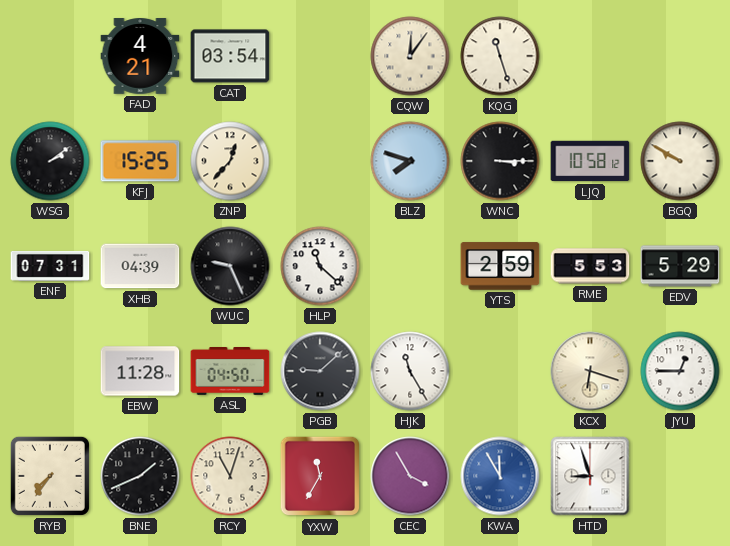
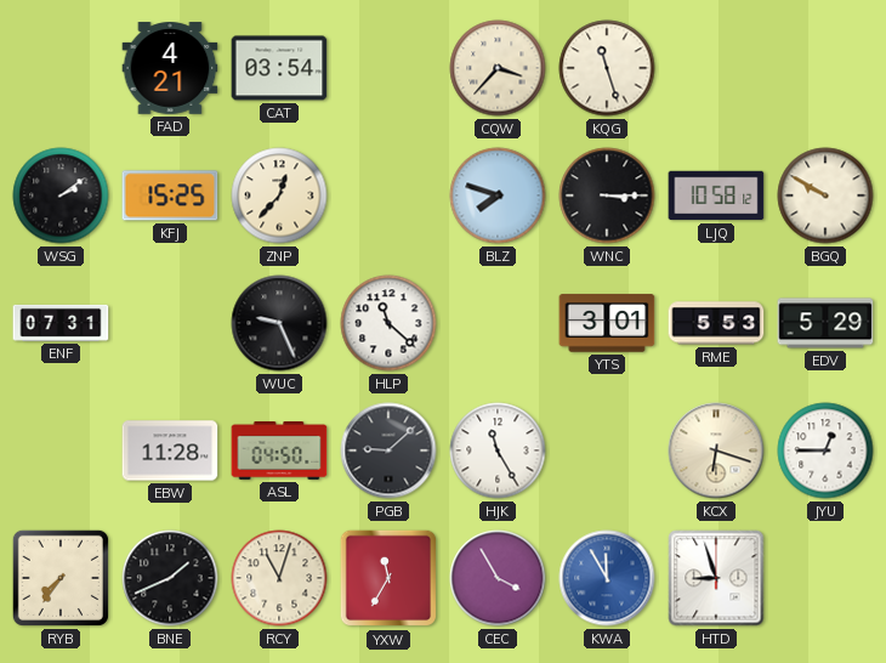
CQW: 12:06 -> 3:37
XHB: 04:39 -> none
YTS: 2:59 -> 3:01
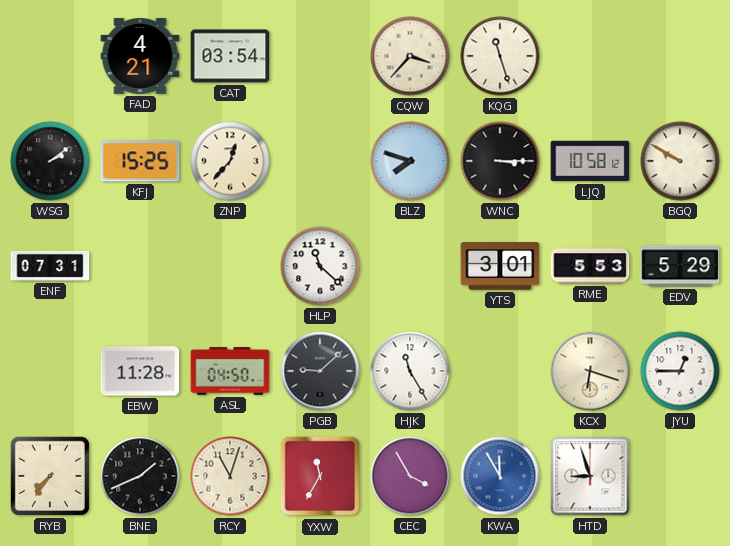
WUC: 9:26 -> none
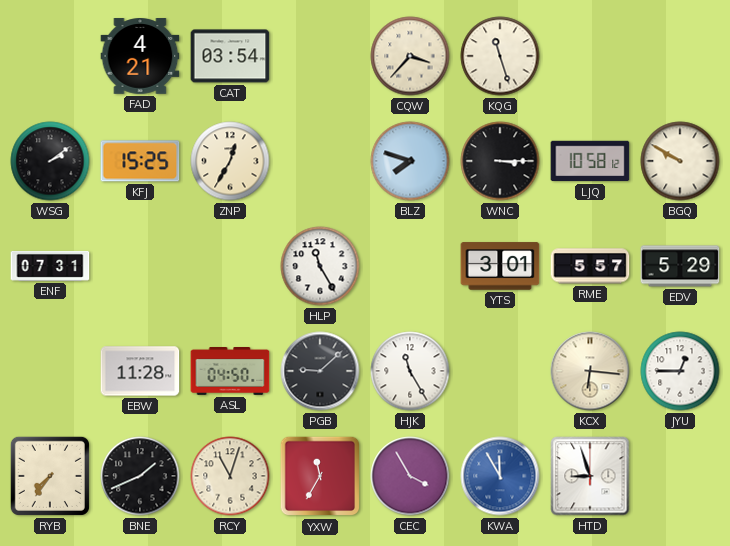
ZNP: 12:37 -> 12:35
HLP: 11:22 -> 11:25
RME: 5:53 -> 5:57
KCX: 6:18 -> 6:16
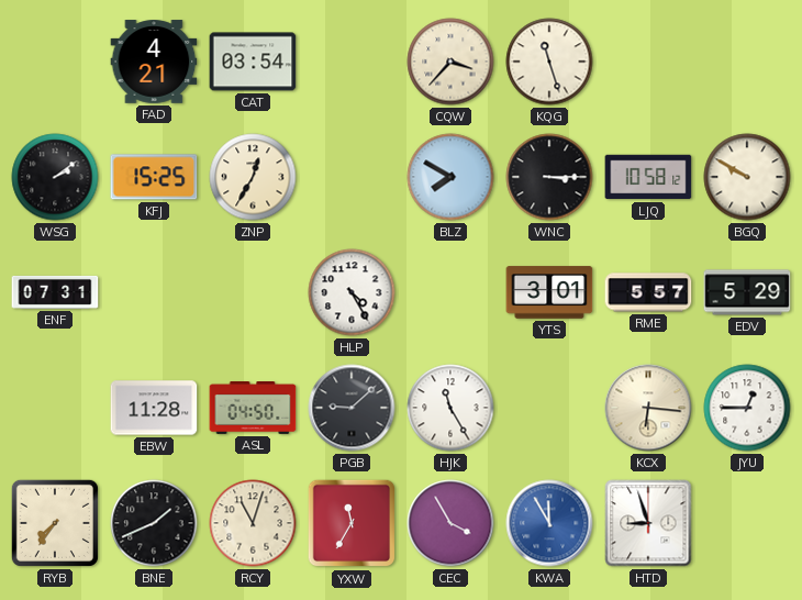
BLZ: 7:48 -> 7:50
HLP: 11:25 -> 4:25
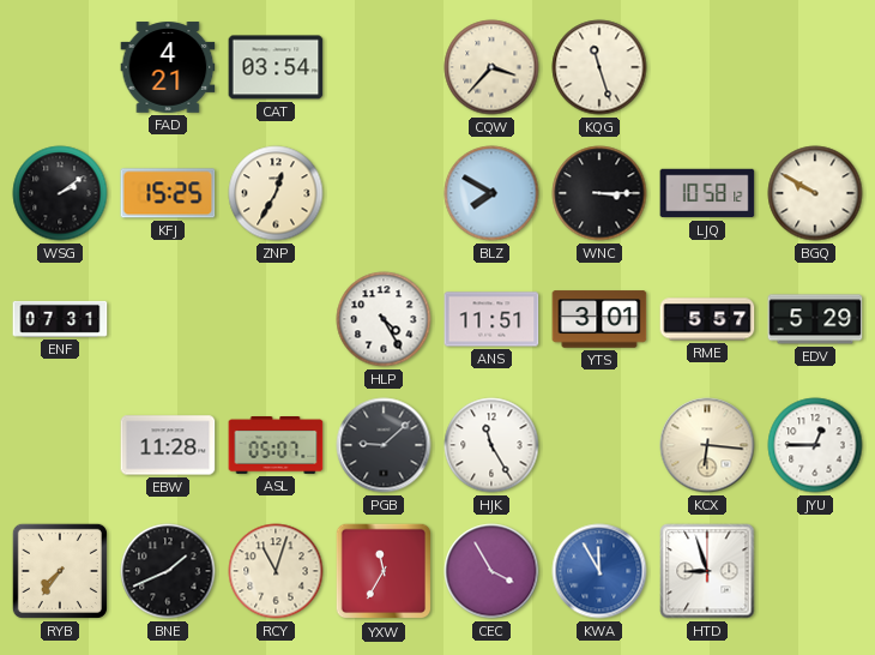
ANS: none -> 11:51
ASL: 04:50 -> 05:07
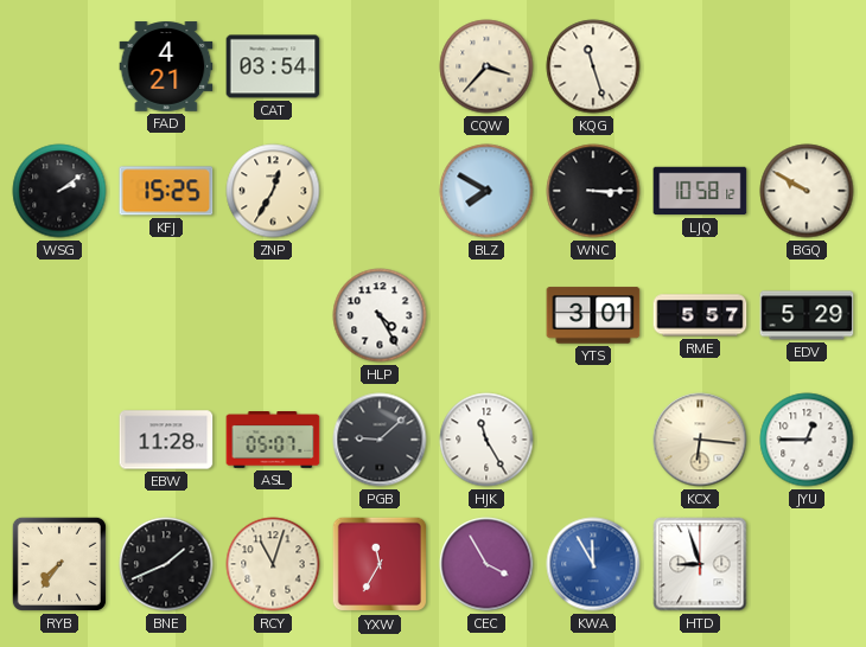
ENF: 07:31 -> none
ANS: 11:51 -> none
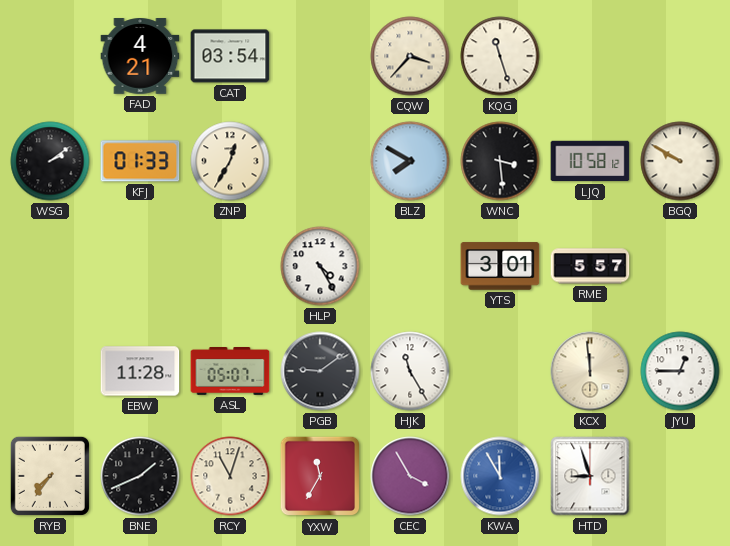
KFJ: 15:25 -> 01:33
WNC: 3:15 -> 3:29
EDV: 5:29 -> none
PGB: 9:08 -> 9:09
KCX: 6:16 -> 11:59
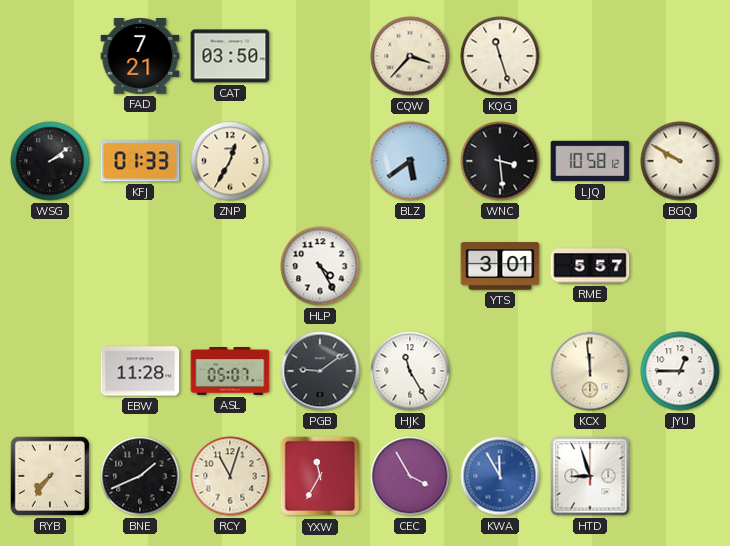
FAD: 4:21 -> 7:21
CAT: 03:54 -> 03:50
BLZ: 7:50 -> 5:39
